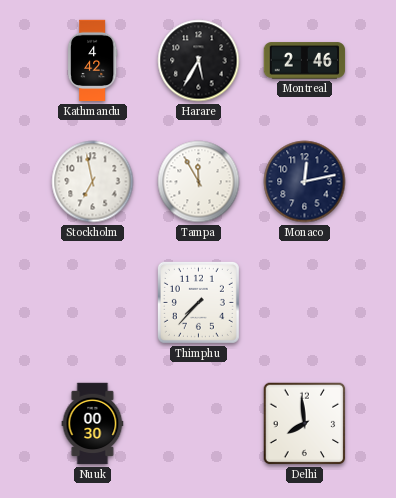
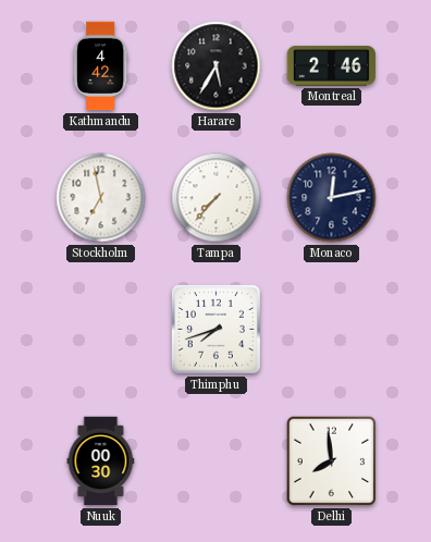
Tampa: 11:55 -> 7:37
Thimphu: 7:37 -> 7:42
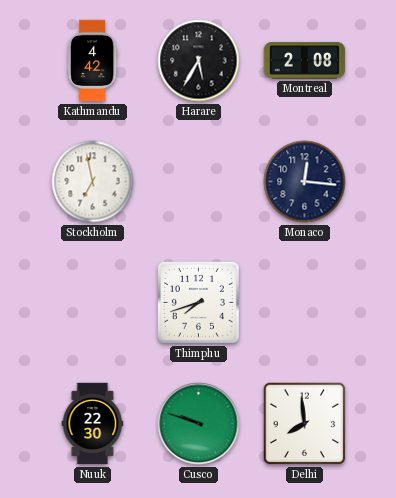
Montreal: 2:46 -> 2:08
Tampa: 7:37 -> none
Monaco: 12:13 -> 12:16
Nuuk: 00:30 -> 22:30
Cusco: none -> 9:48
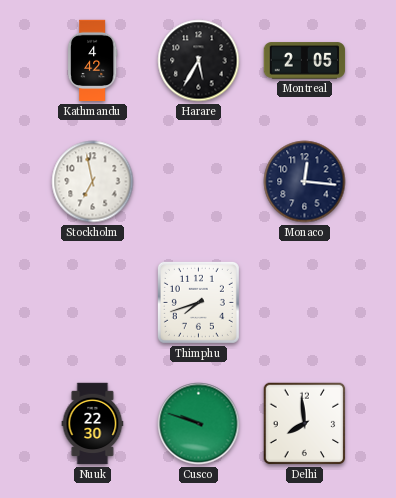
Montreal: 2:08 -> 2:05
